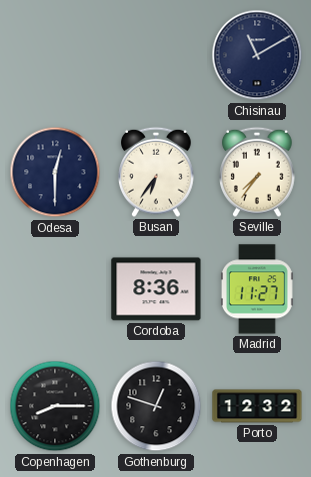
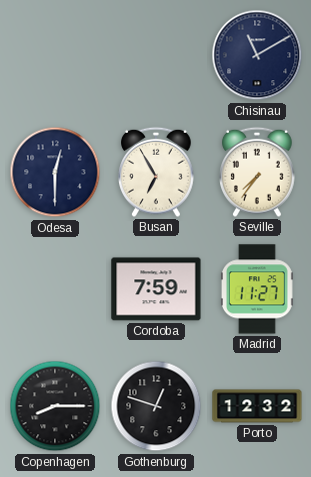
Busan: 6:36 -> 6:55
Cordoba: 8:36 -> 7:59
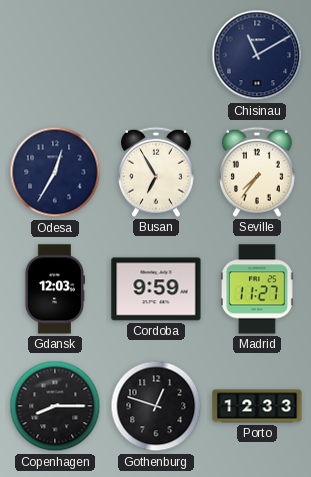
Odesa: 12:30 -> 12:35
Gdansk: none -> 12:03
Cordoba: 7:59 -> 9:59
Porto: 12:32 -> 12:33
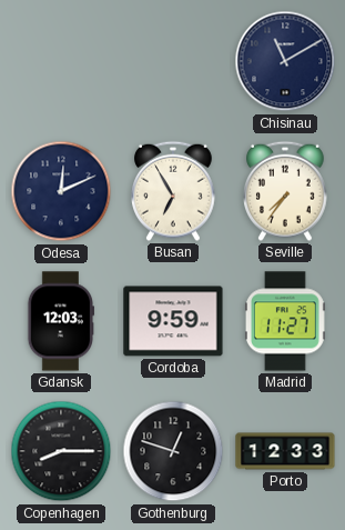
Odesa: 12:35 -> 12:11
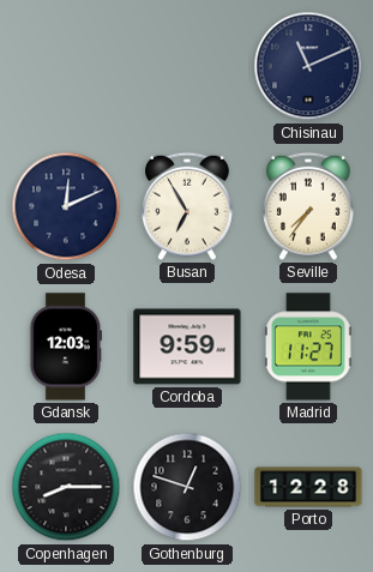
Chisinau: 11:10 -> 11:11
Porto: 12:33 -> 12:28
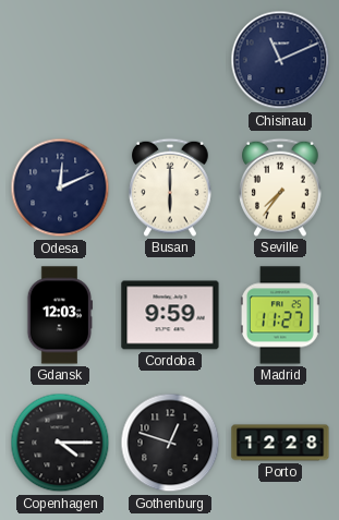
Busan: 6:55 -> 6:00
Copenhagen: 8:15 -> 4:15
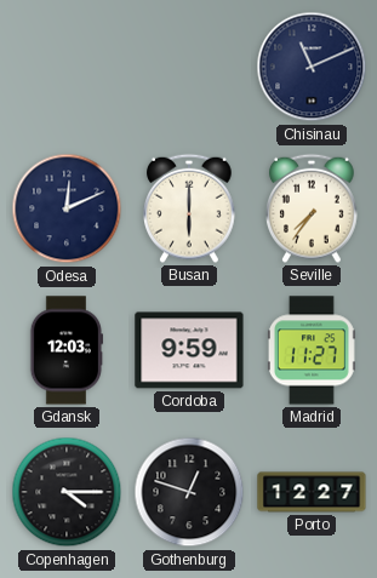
Porto: 12:28 -> 12:27
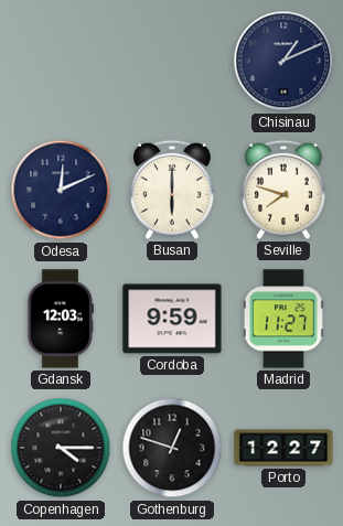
Chisinau: 11:11 -> 1:11
Seville: 7:36 -> 7:48
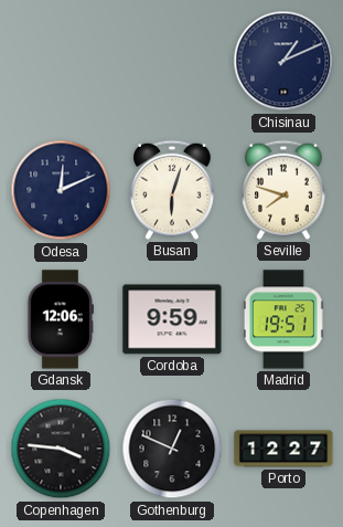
Busan: 6:00 -> 6:03
Gdansk: 12:03 -> 12:06
Madrid: 11:27 -> 19:51
Copenhagen: 4:15 -> 3:46
Gothenburg: 12:48 -> 12:49
